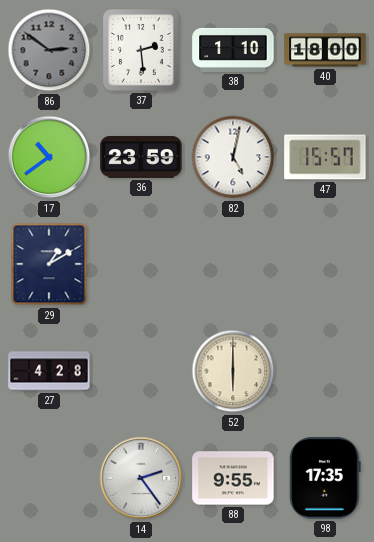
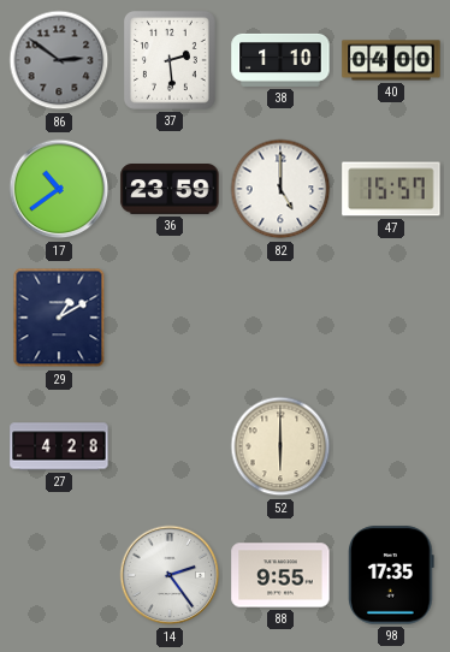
40: 18:00 -> 04:00
82: 5:02 -> 5:00
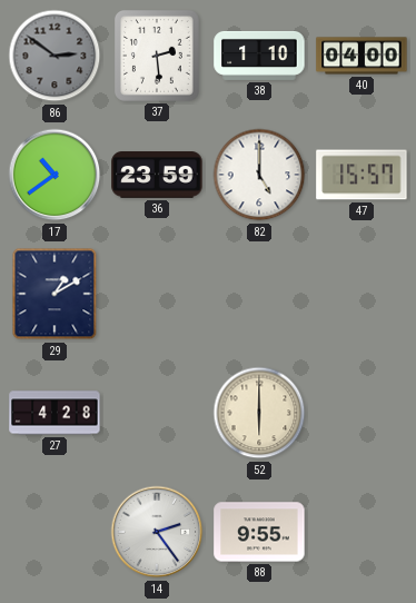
98: 17:35 -> none
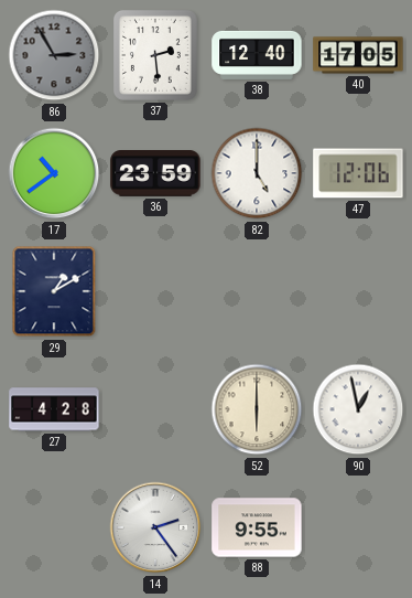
86: 2:51 -> 2:55
38: 1:10 -> 12:40
40: 04:00 -> 17:05
47: 15:57 -> 12:06
90: none -> 12:58
